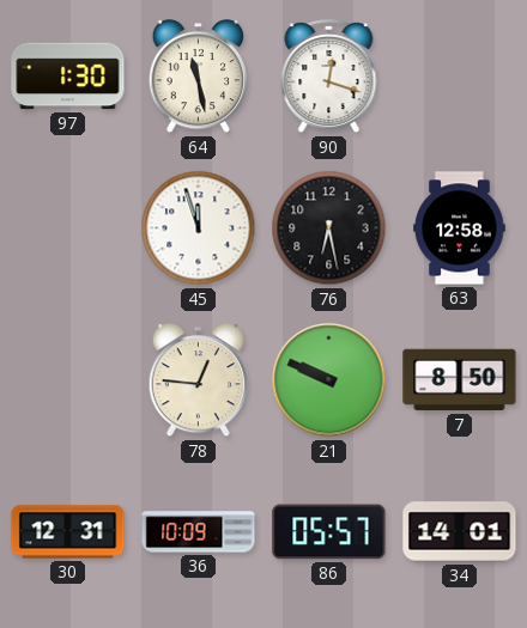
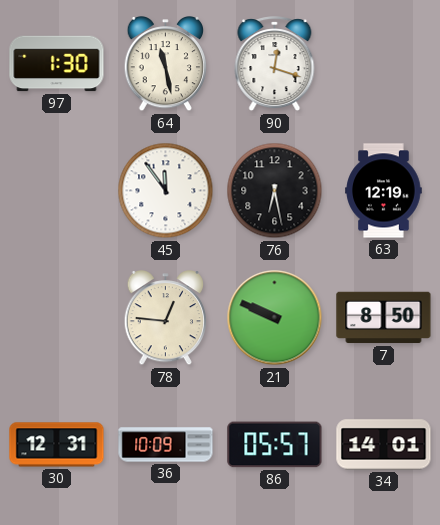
45: 11:57 -> 11:54
63: 12:58 -> 12:19
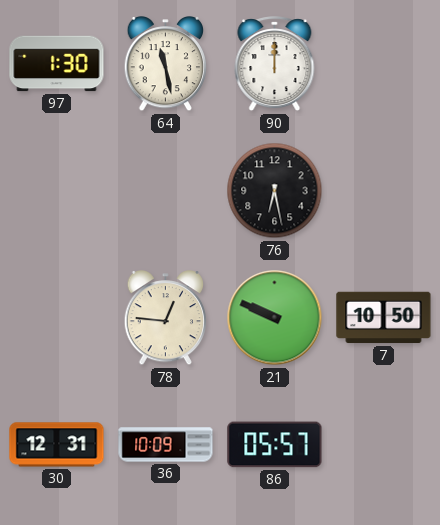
90: 12:18 -> 12:00
45: 11:54 -> none
63: 12:19 -> none
7: 8:50 -> 10:50
34: 14:01 -> none
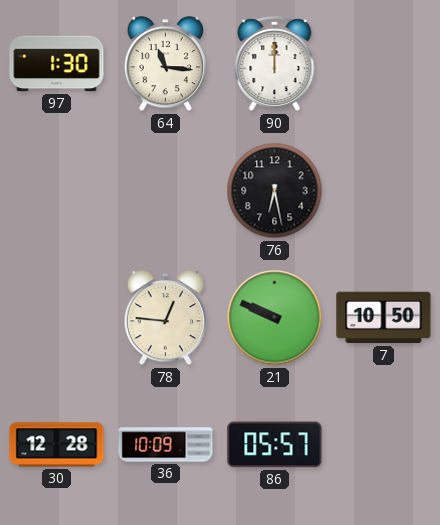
64: 11:28 -> 11:16
30: 12:31 -> 12:28
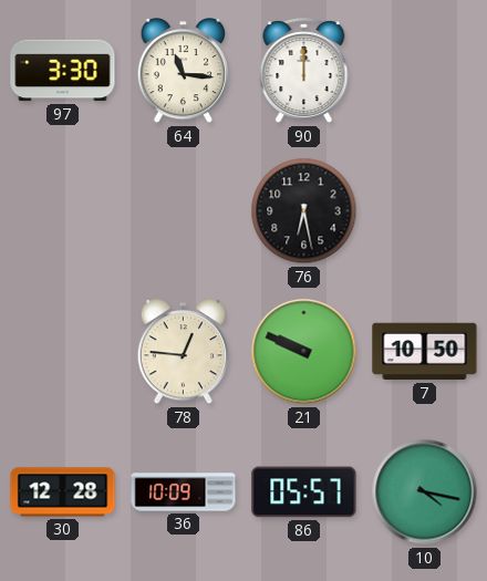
97: 1:30 -> 3:30
10: none -> 4:17
